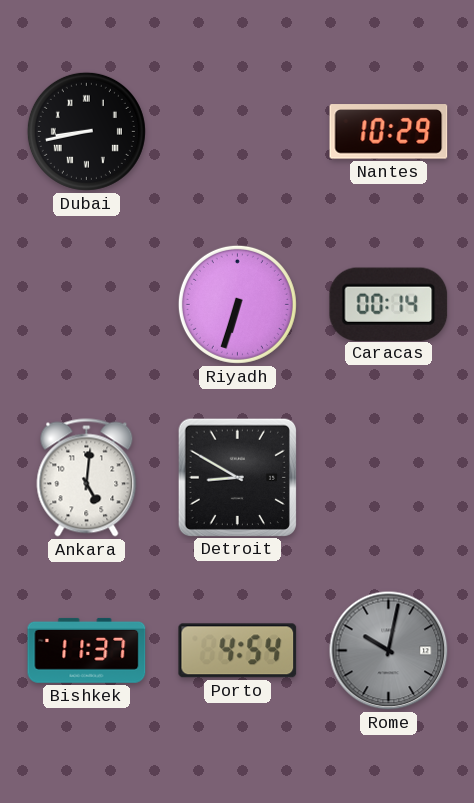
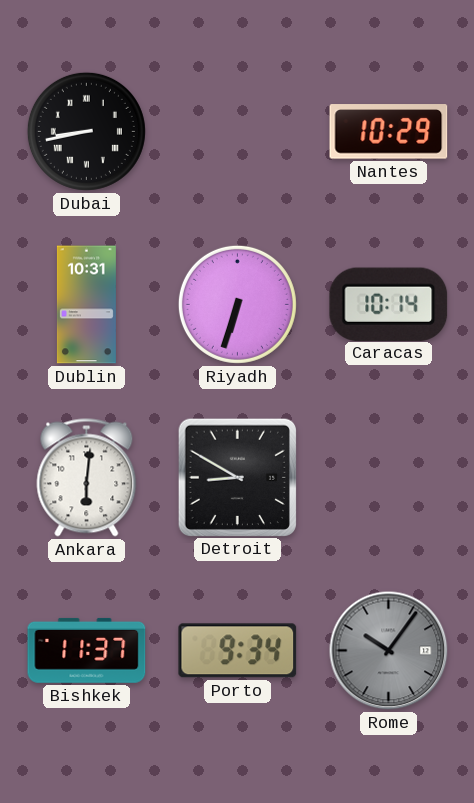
Dublin: none -> 10:31
Caracas: 00:14 -> 10:14
Ankara: 5:01 -> 6:01
Porto: 4:54 -> 9:34
Rome: 10:02 -> 10:06
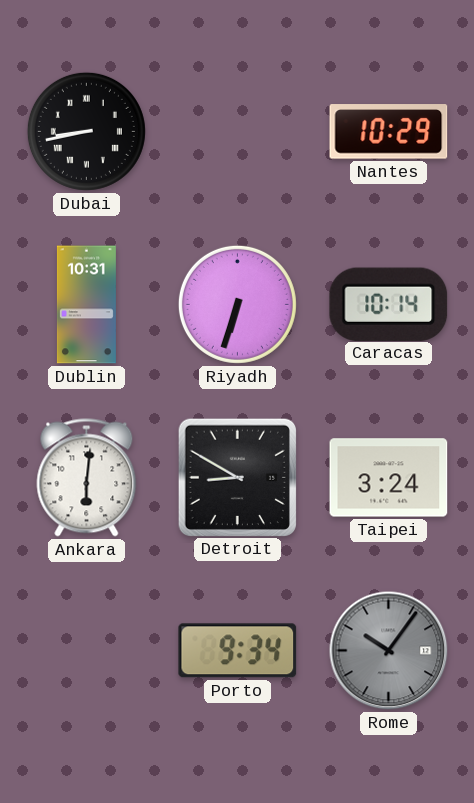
Taipei: none -> 3:24
Bishkek: 11:37 -> none
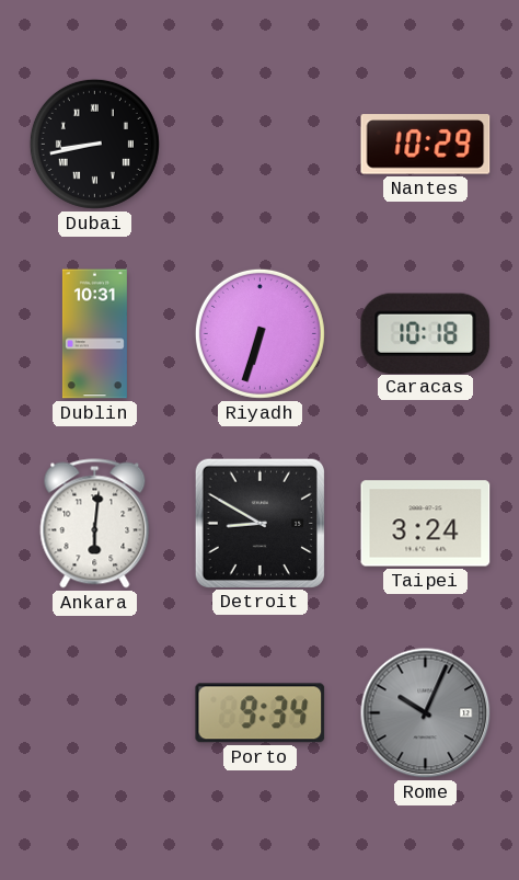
Caracas: 10:14 -> 10:18
Rome: 10:06 -> 10:04
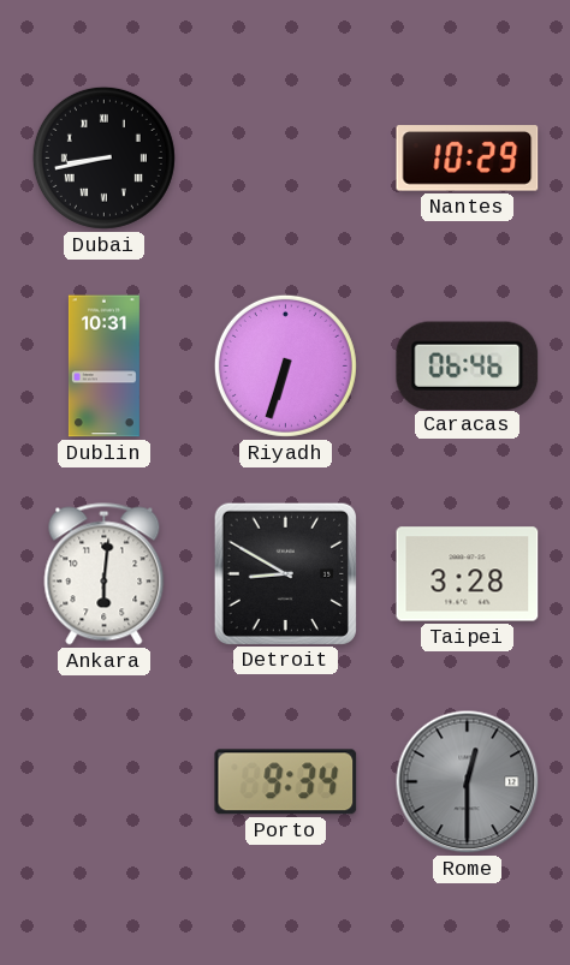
Caracas: 10:18 -> 06:46
Taipei: 3:24 -> 3:28
Rome: 10:04 -> 12:30
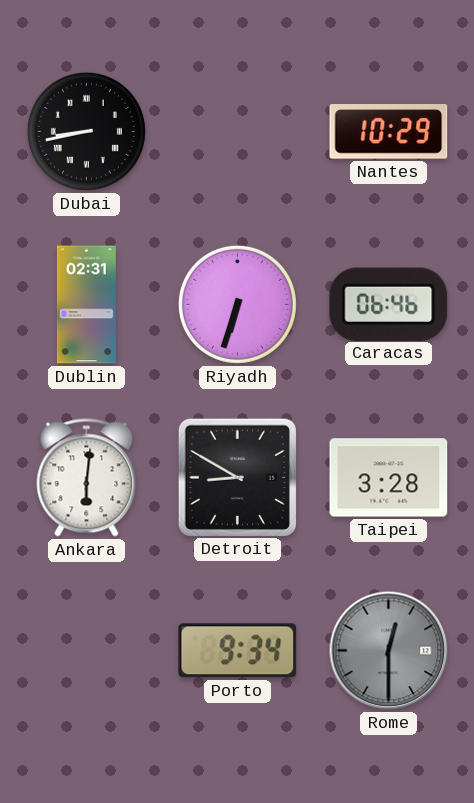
Dublin: 10:31 -> 02:31
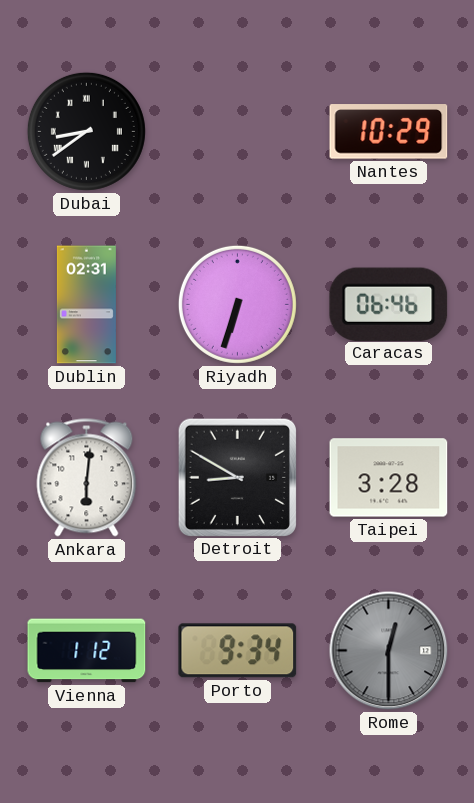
Dubai: 8:43 -> 8:39
Vienna: none -> 1:12
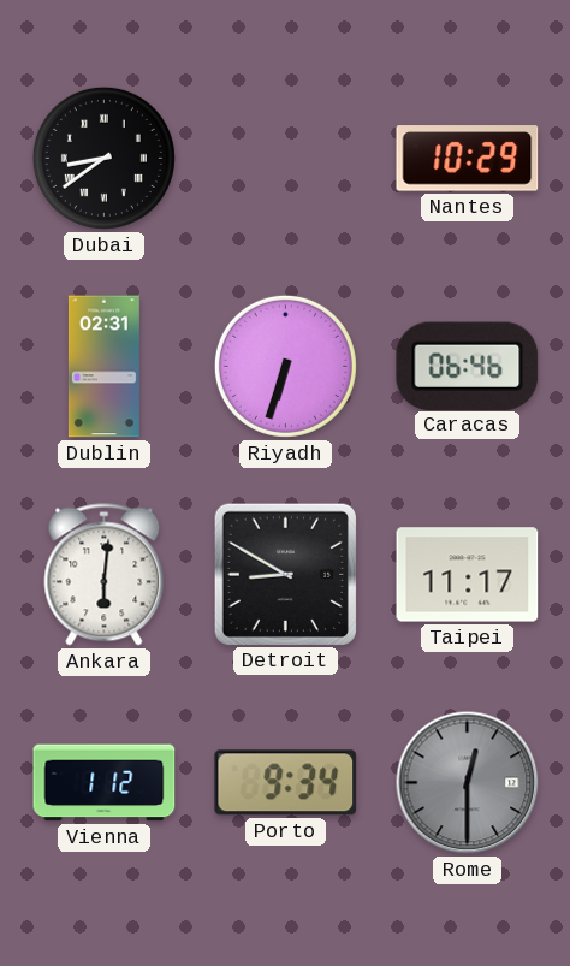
Taipei: 3:28 -> 11:17
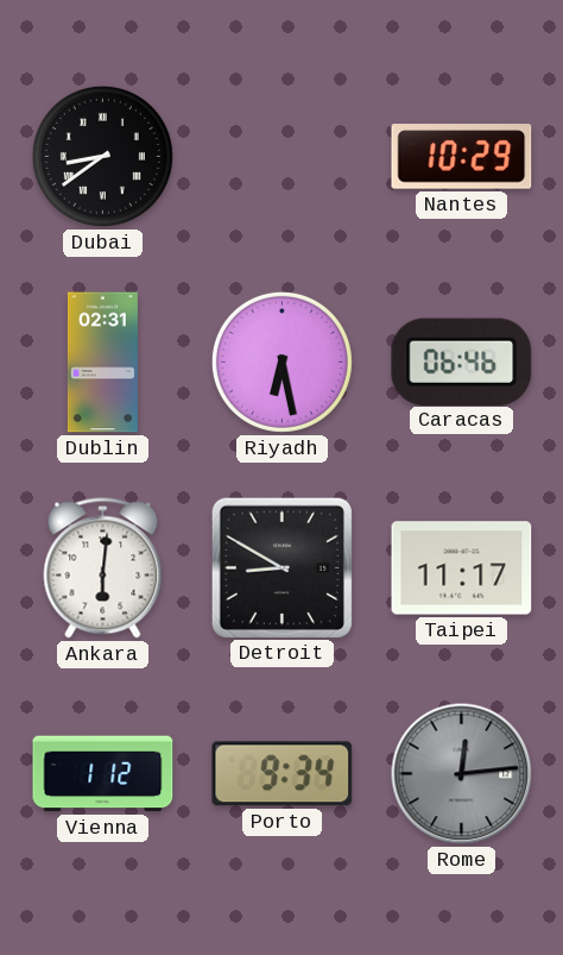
Riyadh: 6:33 -> 6:28
Rome: 12:30 -> 12:14
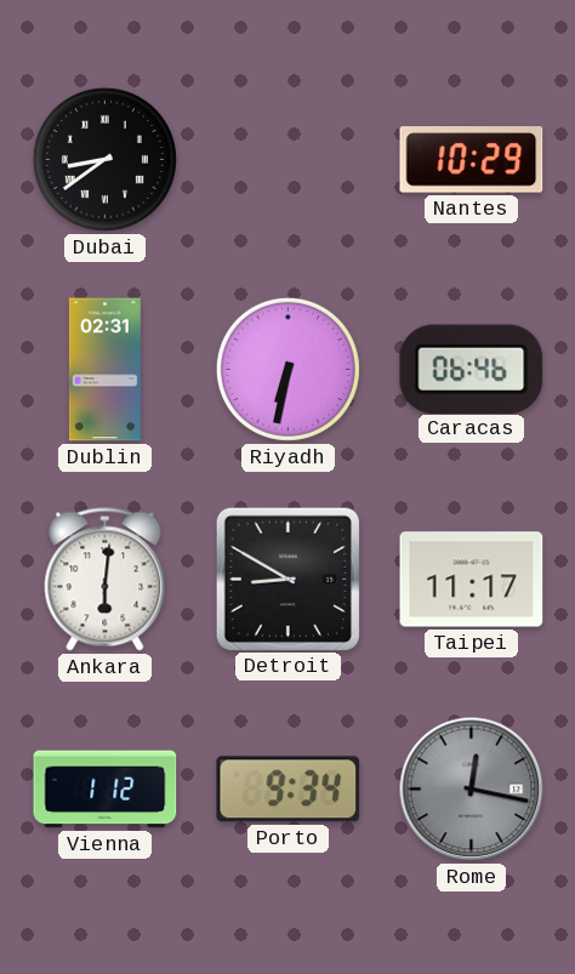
Riyadh: 6:28 -> 6:32
Rome: 12:14 -> 12:17
